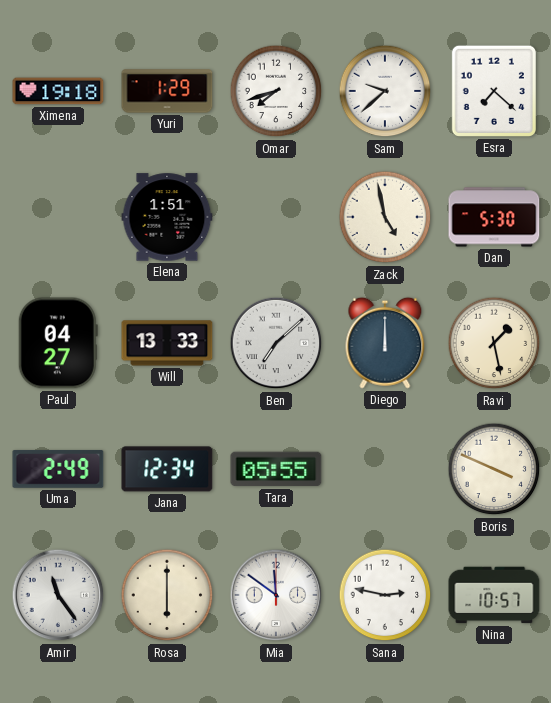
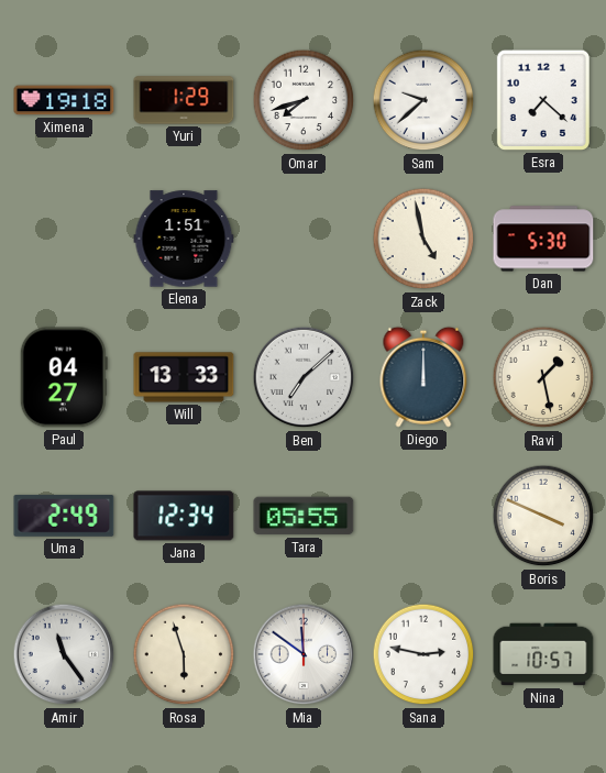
Rosa: 6:00 -> 5:57
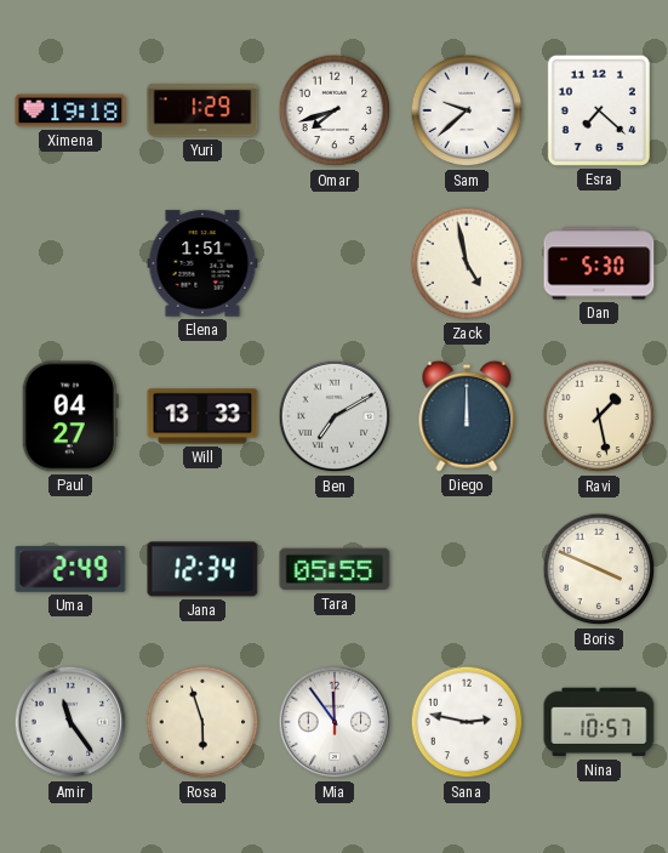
Ben: 7:08 -> 7:10
Mia: 11:51 -> 11:54
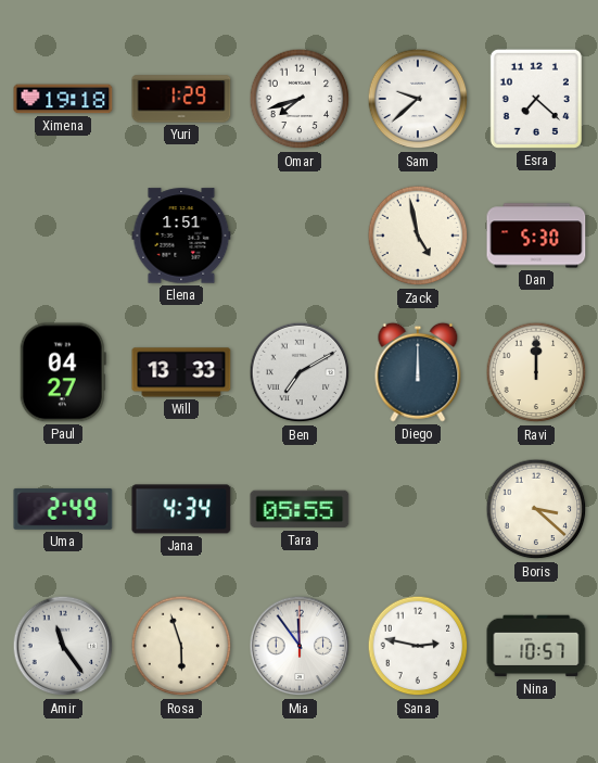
Ravi: 1:28 -> 12:00
Jana: 12:34 -> 4:34
Boris: 3:49 -> 3:22
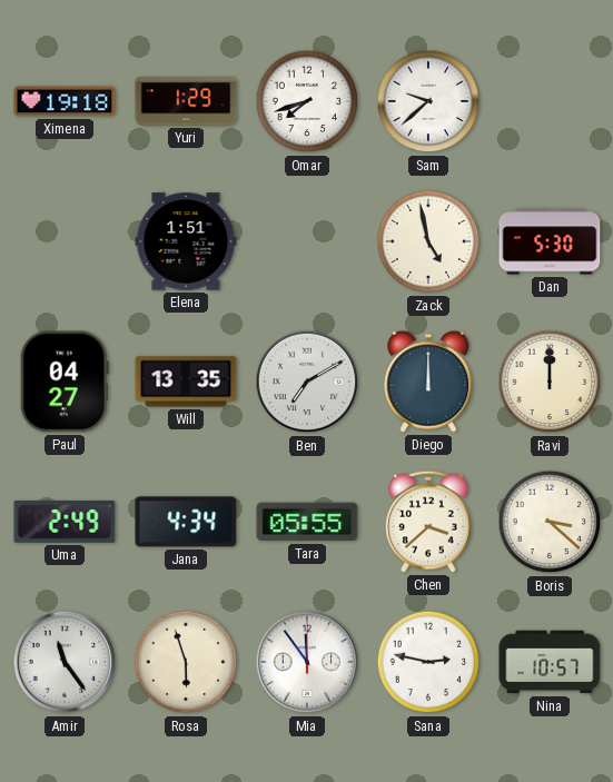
Esra: 7:22 -> none
Will: 13:33 -> 13:35
Chen: none -> 3:38
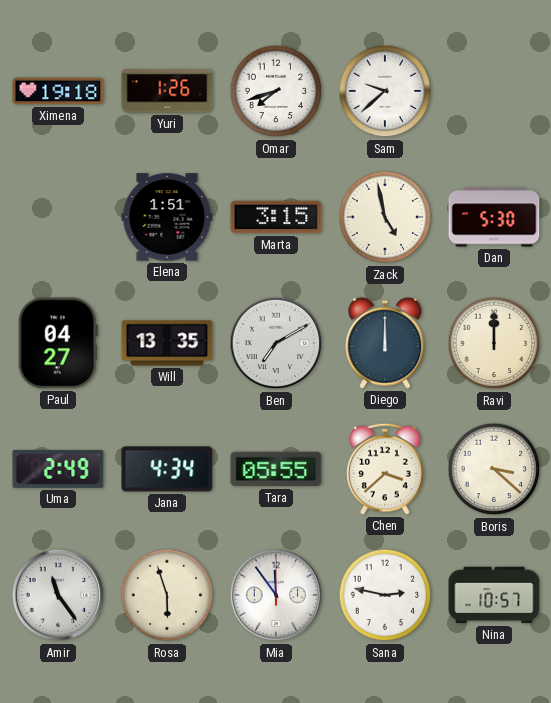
Yuri: 1:29 -> 1:26
Marta: none -> 3:15
